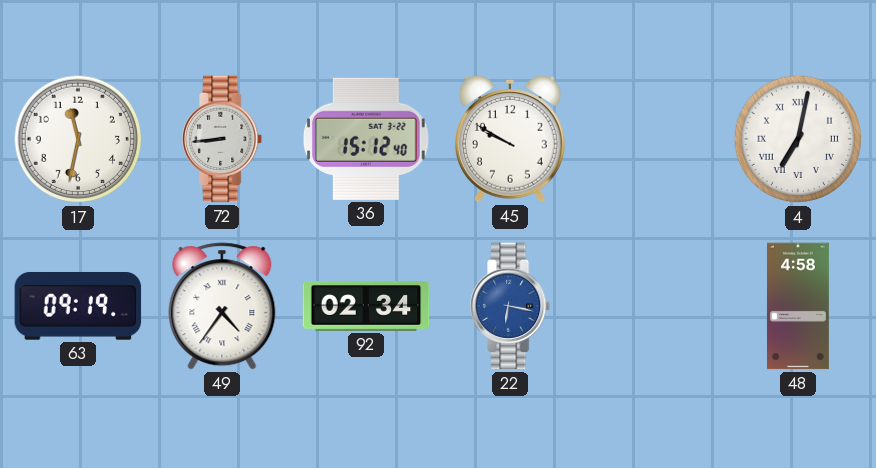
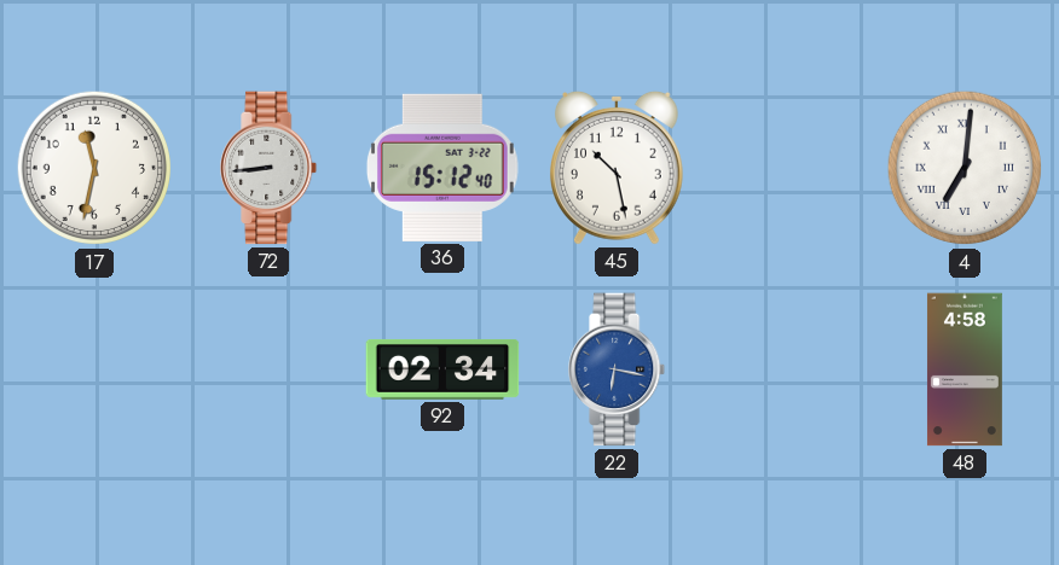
45: 9:50 -> 10:28
4: 7:02 -> 7:01
63: 09:19 -> none
49: 4:36 -> none
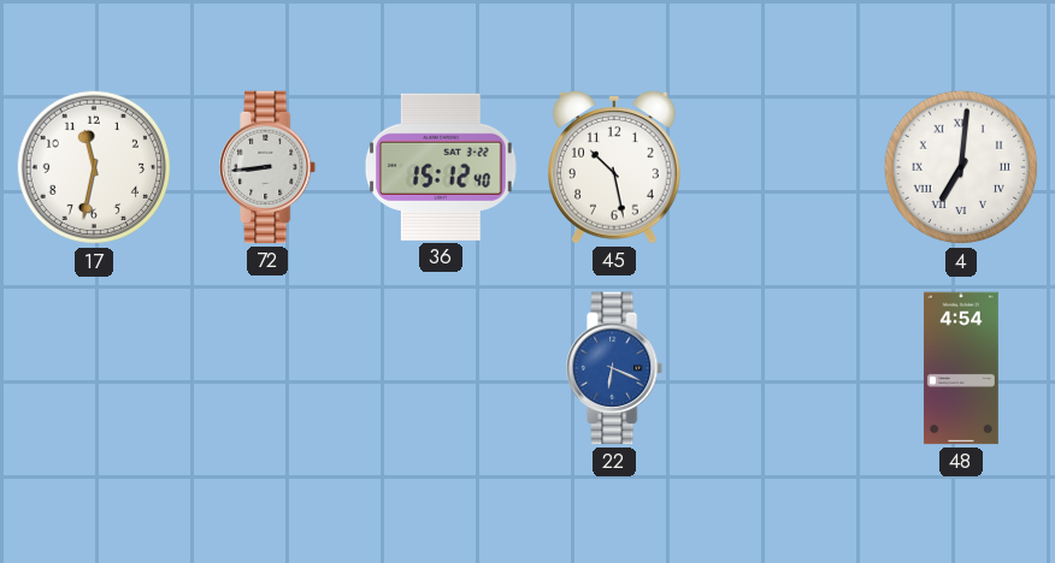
92: 02:34 -> none
22: 6:17 -> 6:19
48: 4:58 -> 4:54
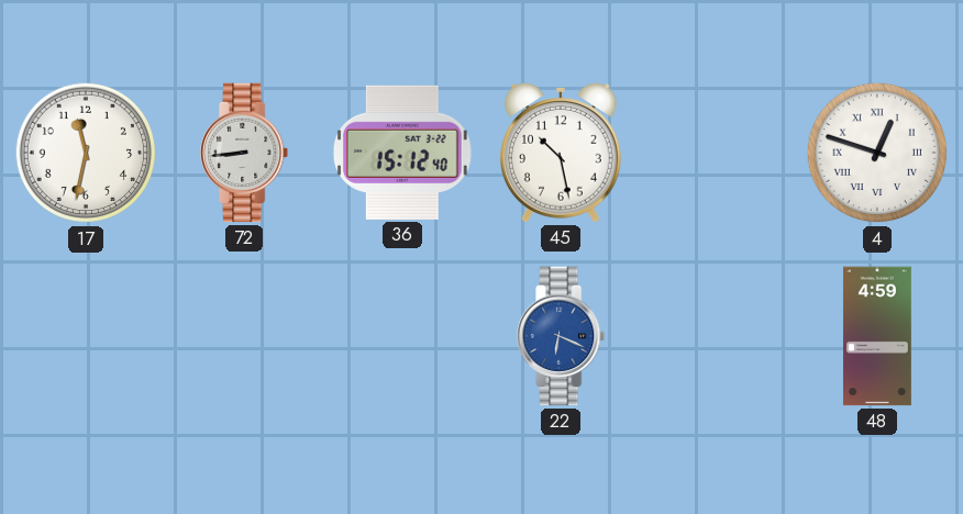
4: 7:01 -> 12:48
48: 4:54 -> 4:59
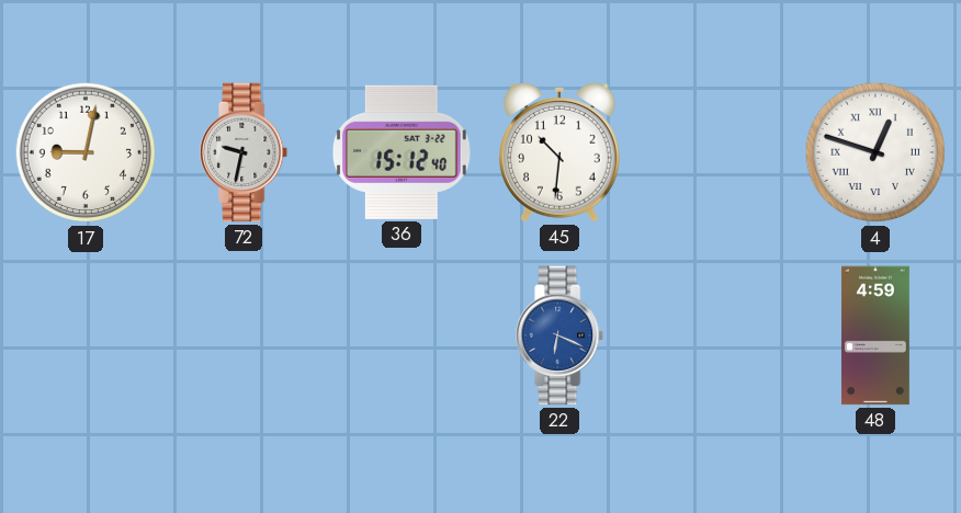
17: 11:32 -> 9:02
72: 8:44 -> 9:32
45: 10:28 -> 10:31
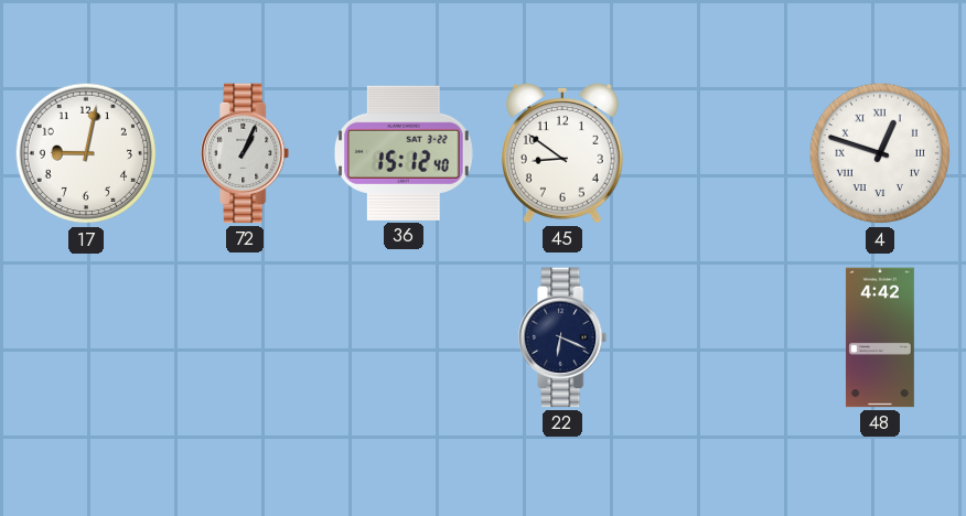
72: 9:32 -> 1:04
45: 10:31 -> 8:51
22 dial: blue -> navy
48: 4:59 -> 4:42
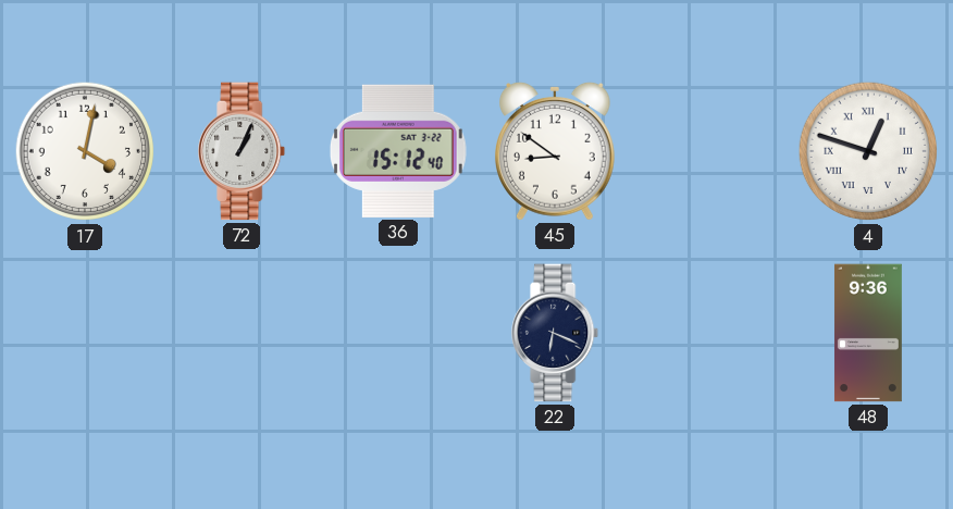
17: 9:02 -> 4:02
48: 4:42 -> 9:36
